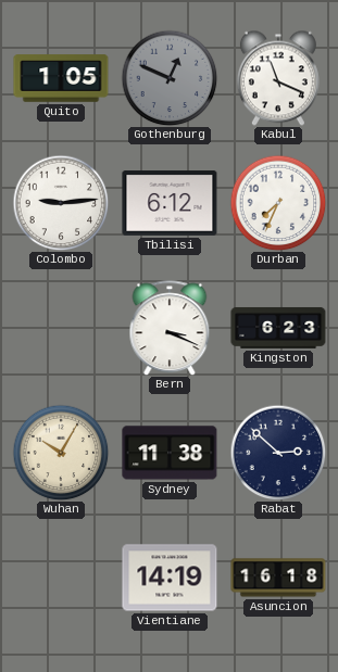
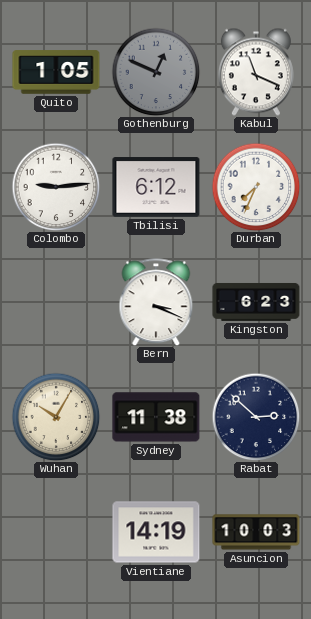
Asuncion: 16:18 -> 10:03
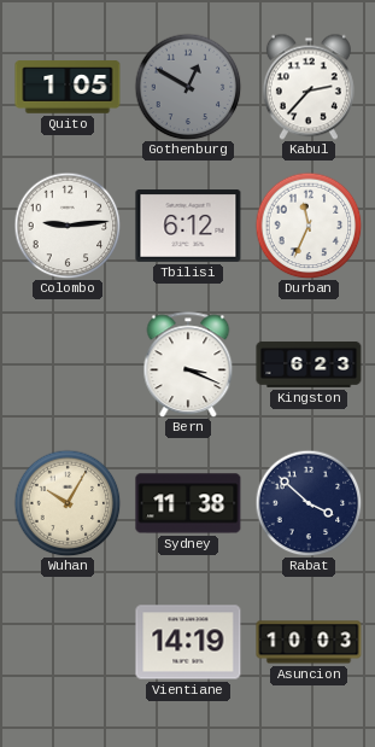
Gothenburg: 12:49 -> 12:50
Kabul: 11:19 -> 2:37
Durban: 7:34 -> 11:34
Rabat: 2:52 -> 3:52
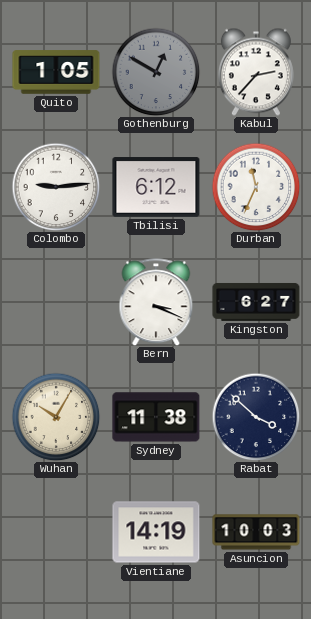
Kingston: 6:23 -> 6:27
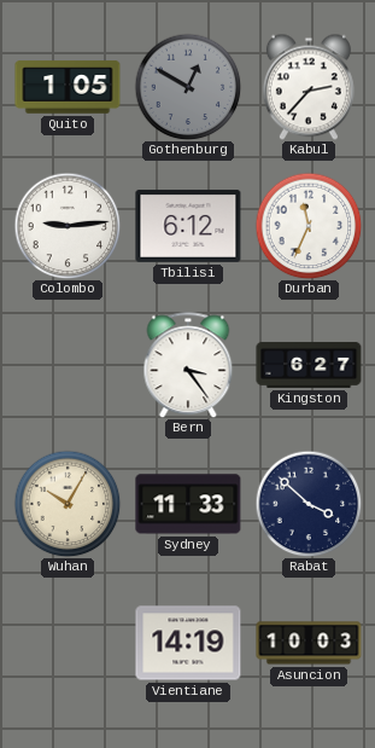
Bern: 3:19 -> 3:24
Sydney: 11:38 -> 11:33
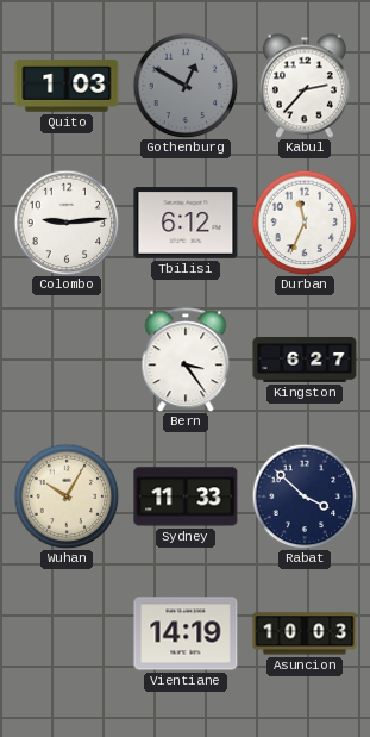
Quito: 1:05 -> 1:03
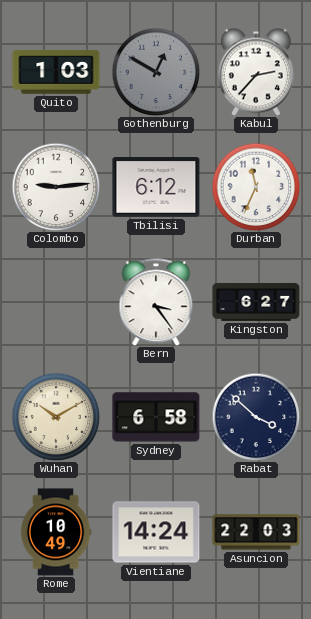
Wuhan: 10:05 -> 10:10
Sydney: 11:33 -> 6:58
Rome: none -> 10:49
Vientiane: 14:19 -> 14:24
Asuncion: 10:03 -> 22:03
